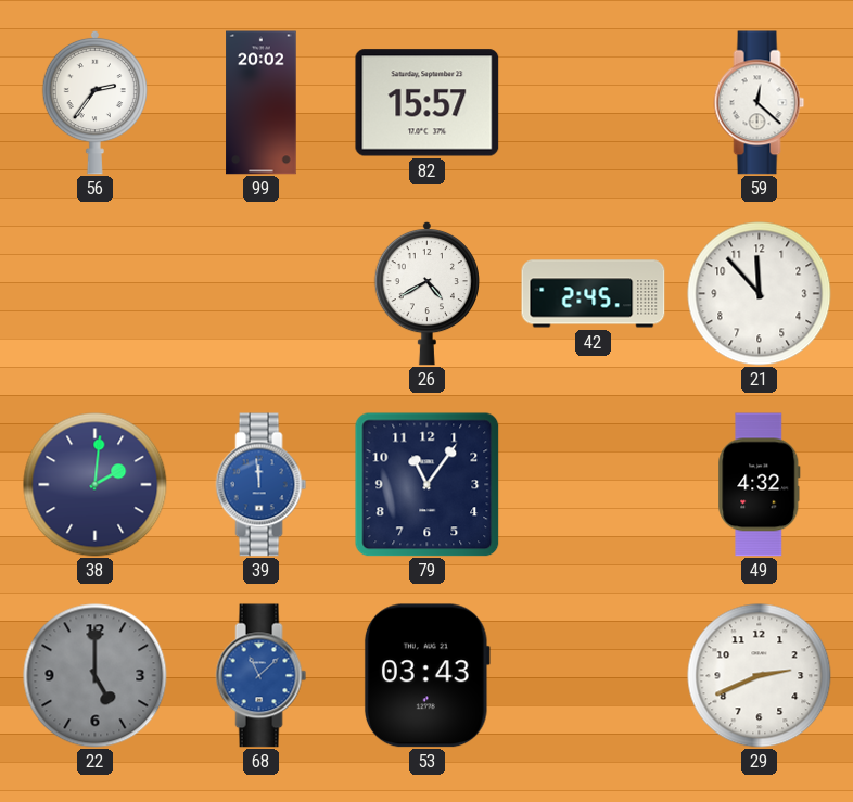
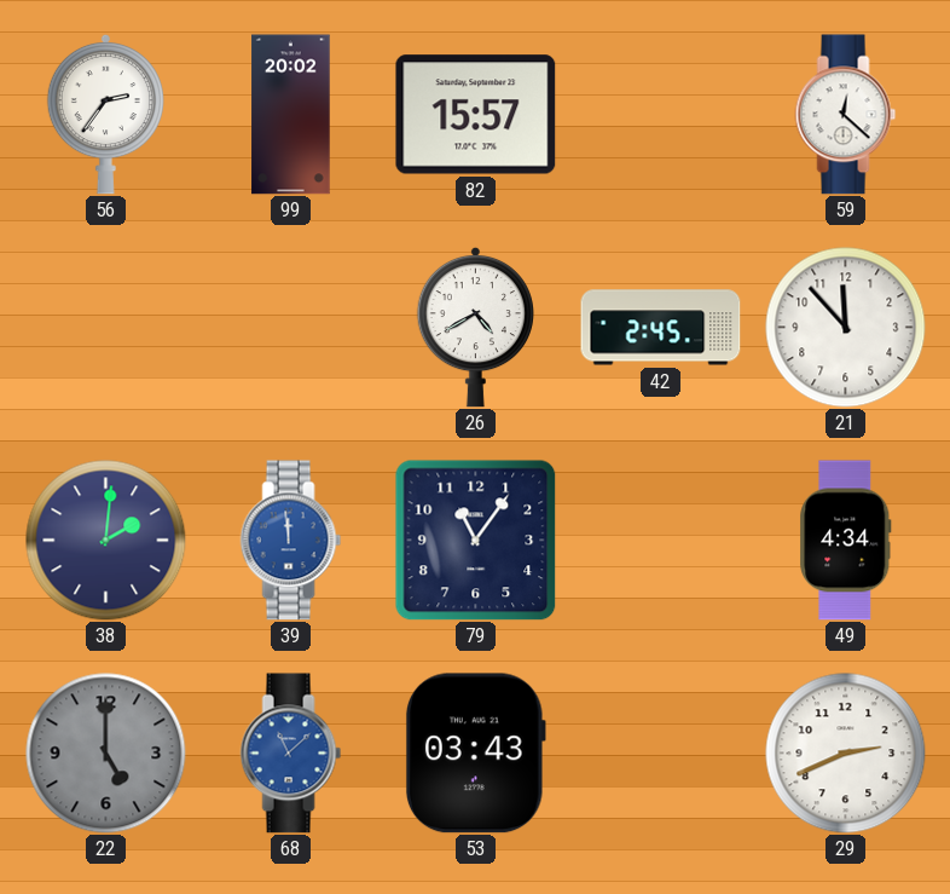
49: 4:32 -> 4:34
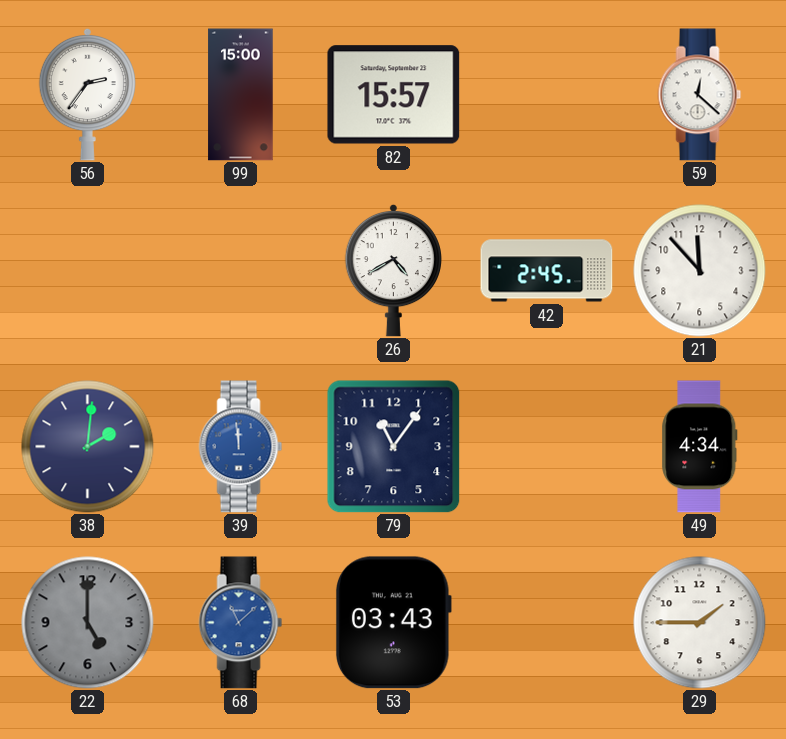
99: 20:02 -> 15:00
29: 2:41 -> 1:45
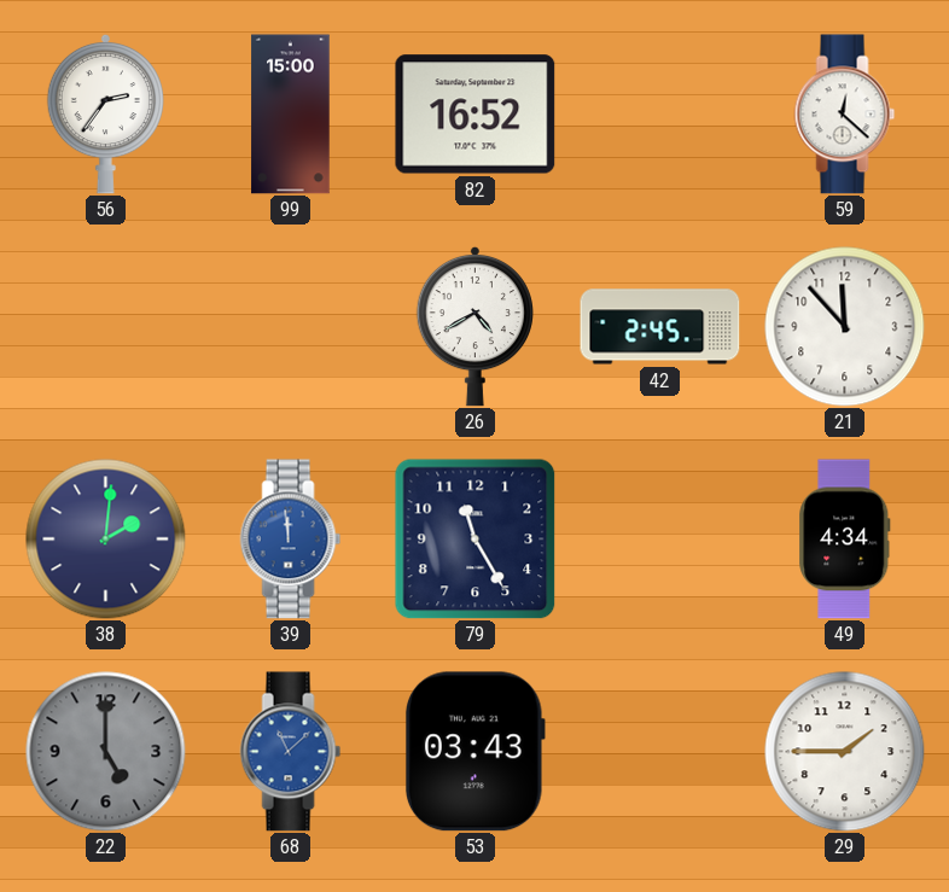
82: 15:57 -> 16:52
79: 11:06 -> 11:25
